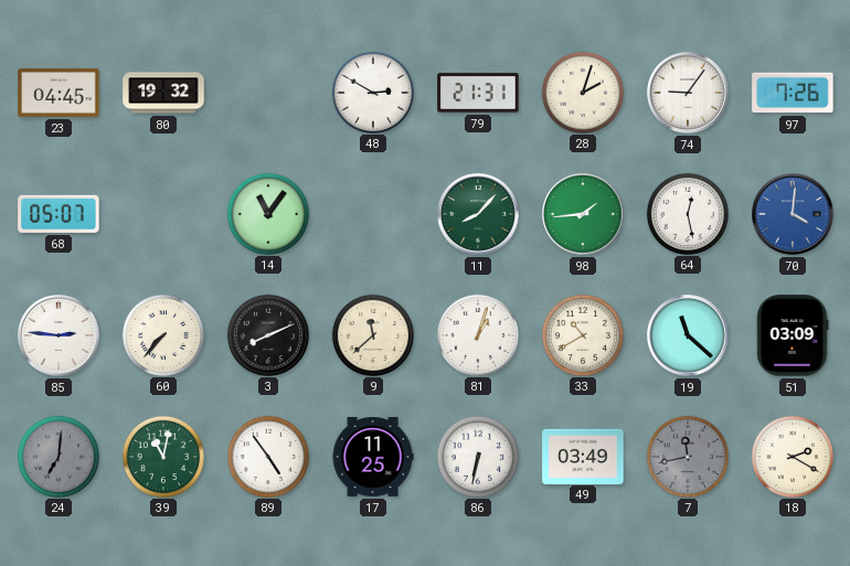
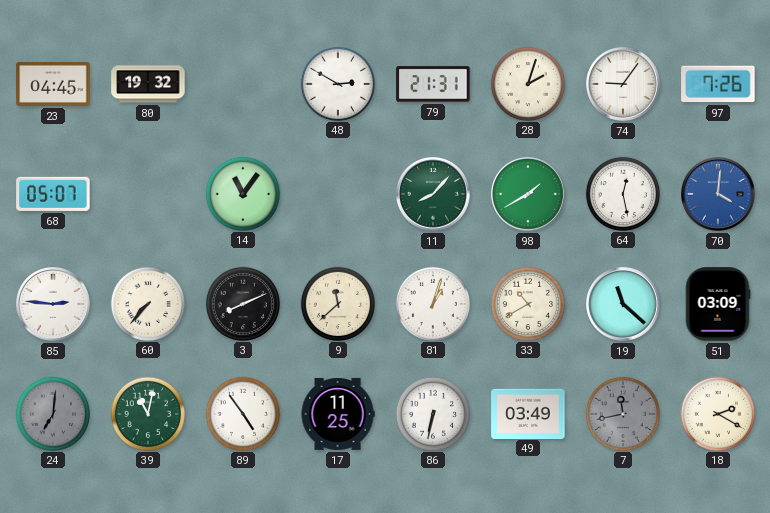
98: 1:44 -> 1:40
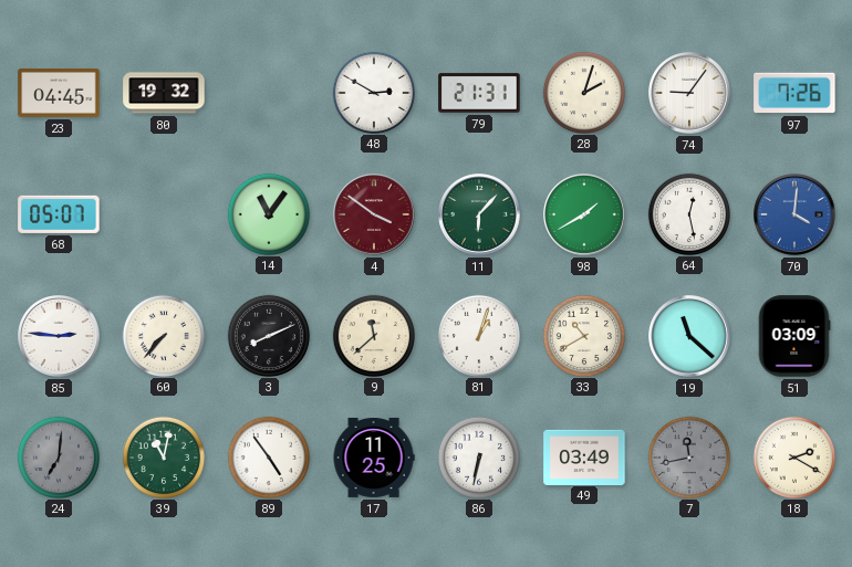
4: none -> 3:51
11: 8:07 -> 6:07
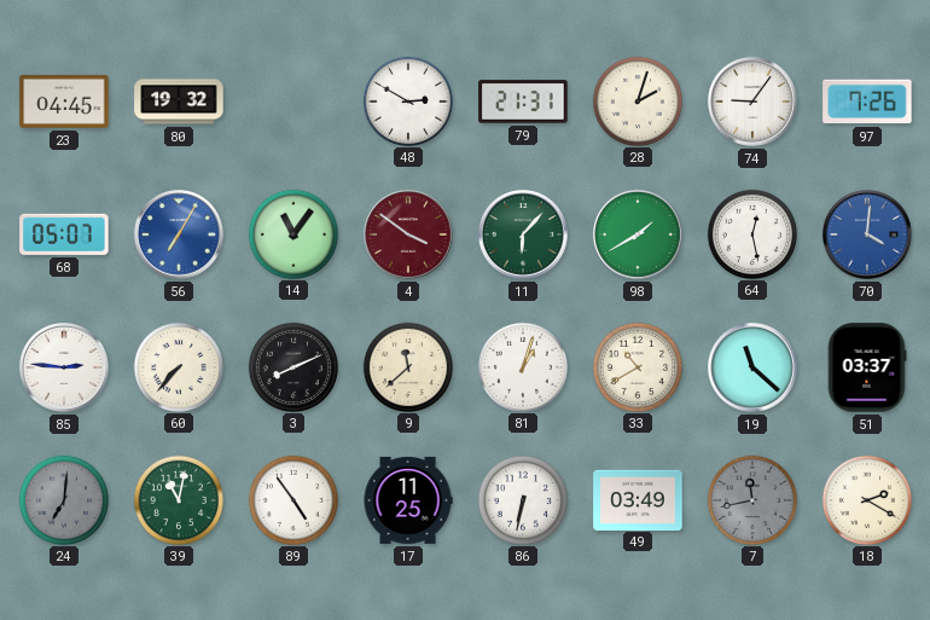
56: none -> 7:05
51: 03:09 -> 03:37
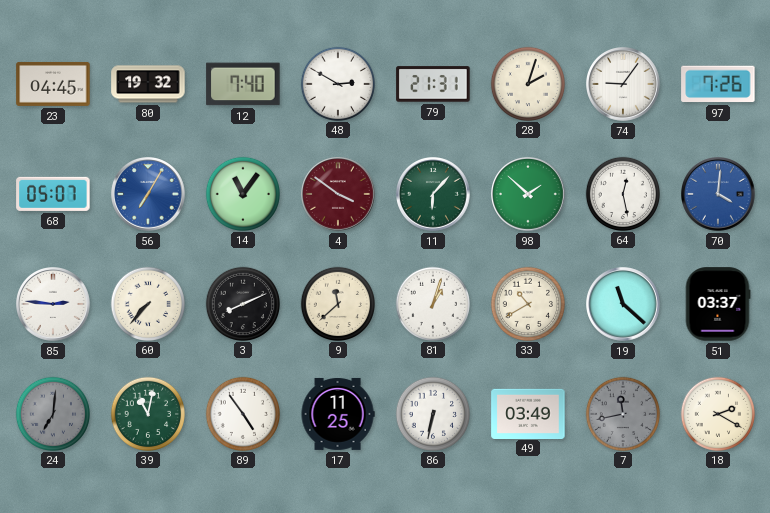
12: none -> 7:40
98: 1:40 -> 1:52
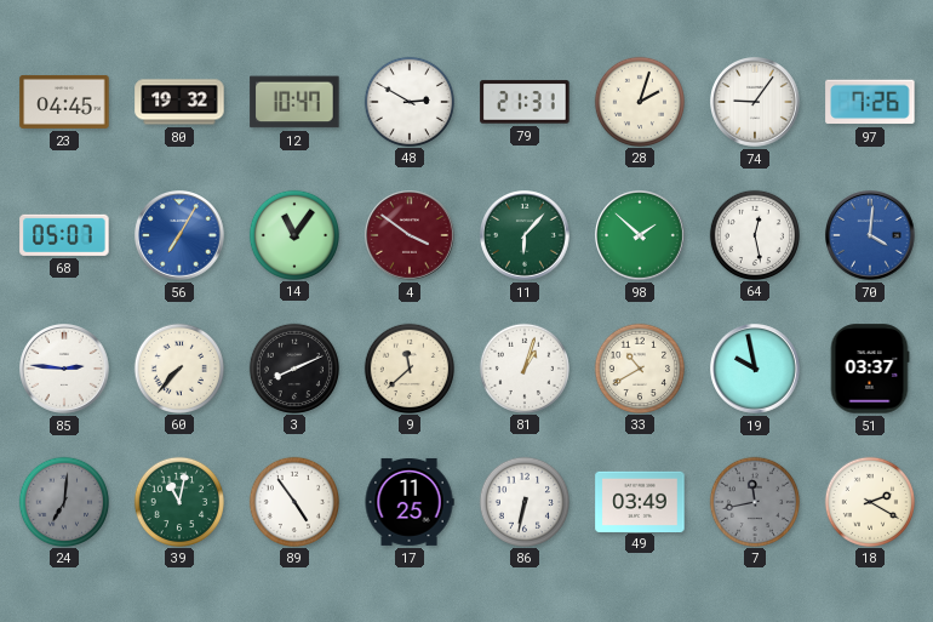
12: 7:40 -> 10:47
19: 11:22 -> 9:58
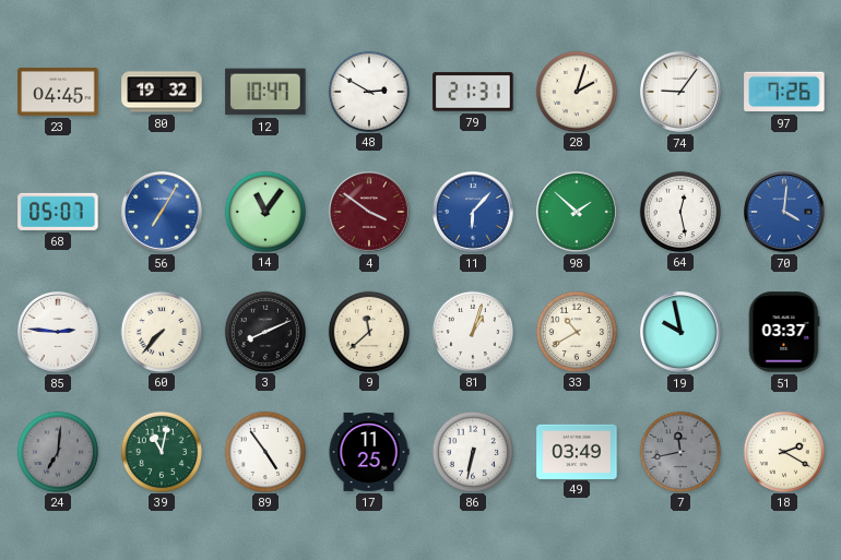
11 dial: green -> blue
